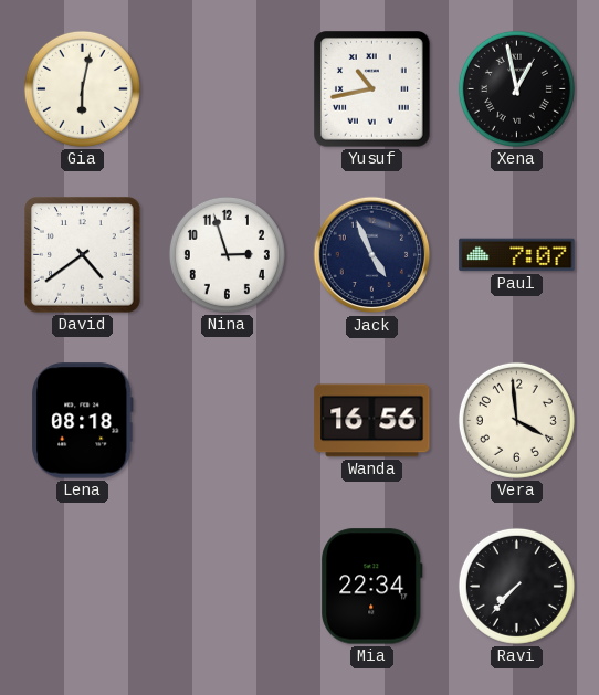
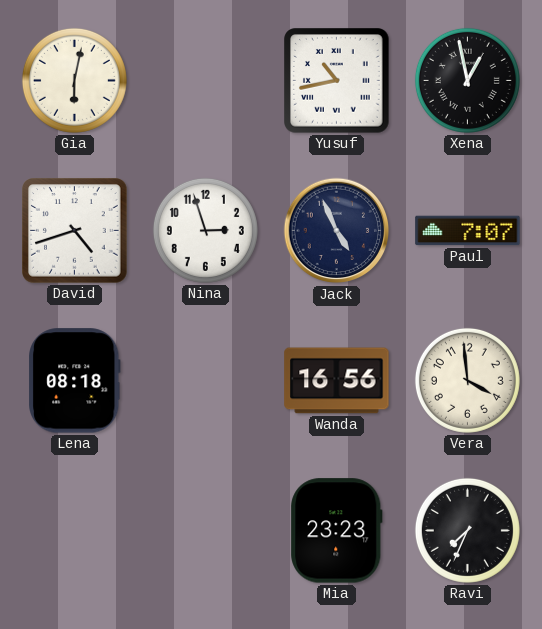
David: 4:39 -> 4:42
Mia: 22:34 -> 23:23
Ravi: 7:37 -> 7:34
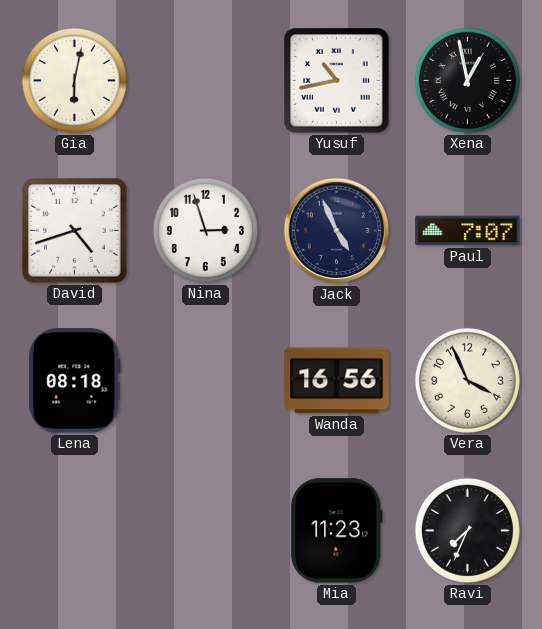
Vera: 3:59 -> 3:56
Mia: 23:23 -> 11:23
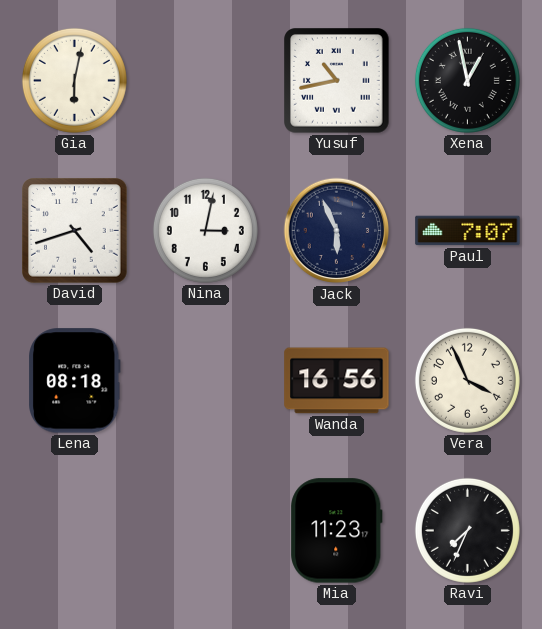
Nina: 2:57 -> 3:02
Jack: 4:56 -> 5:56
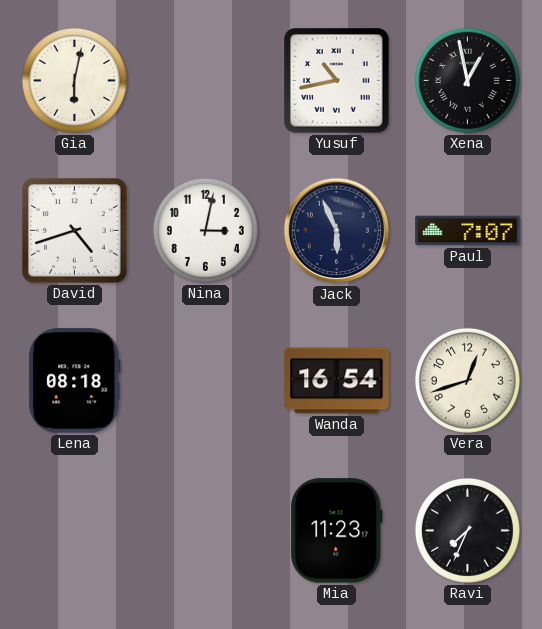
Wanda: 16:56 -> 16:54
Vera: 3:56 -> 12:42
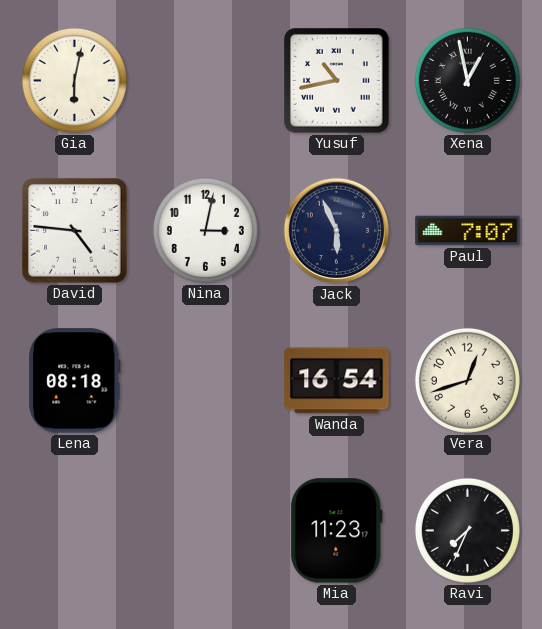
David: 4:42 -> 4:46
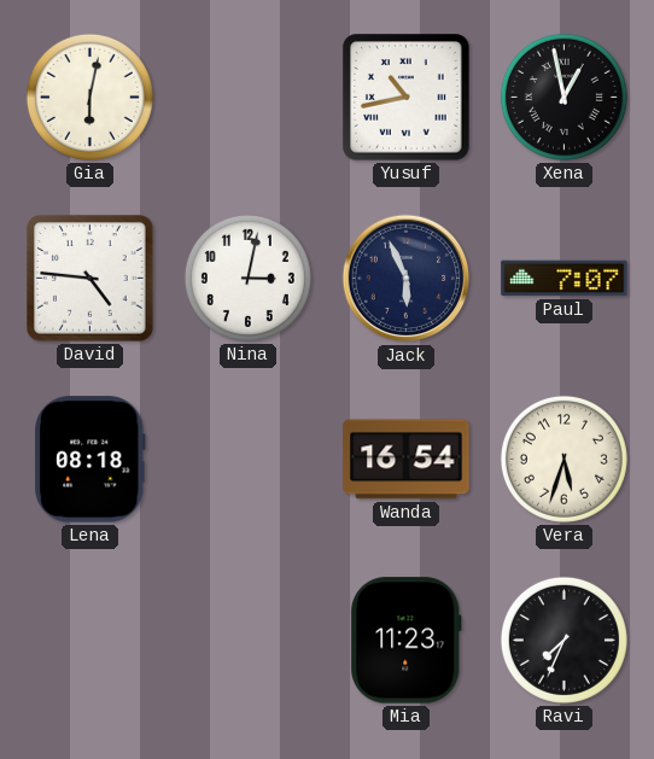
Vera: 12:42 -> 5:33
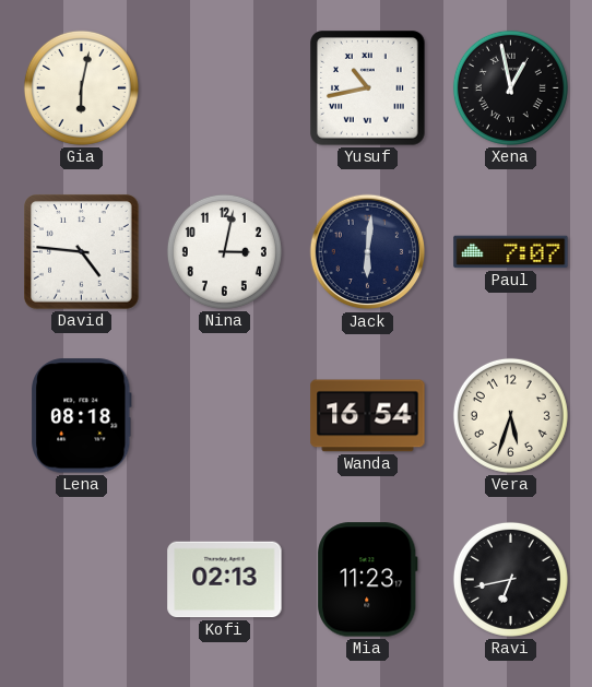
Jack: 5:56 -> 6:01
Kofi: none -> 02:13
Ravi: 7:34 -> 6:43
